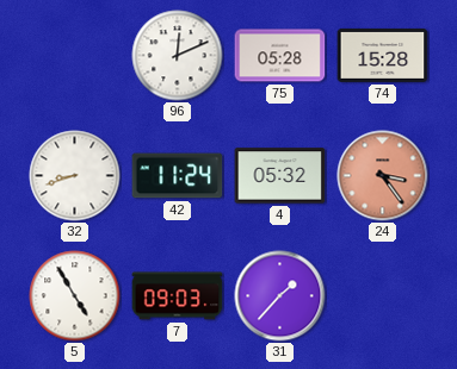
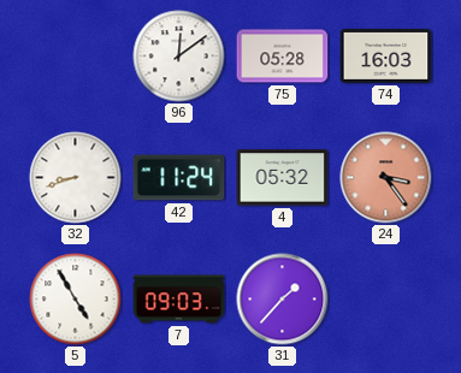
96: 12:11 -> 12:09
74: 15:28 -> 16:03
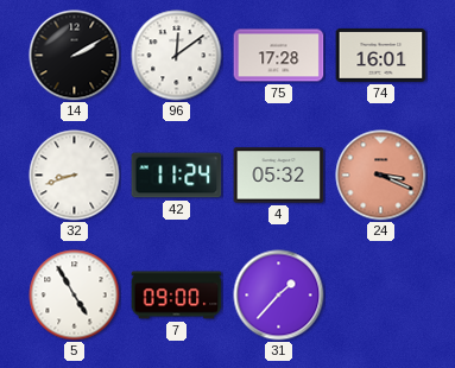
14: none -> 2:10
75: 05:28 -> 17:28
74: 16:03 -> 16:01
24: 3:24 -> 3:19
7: 09:03 -> 09:00
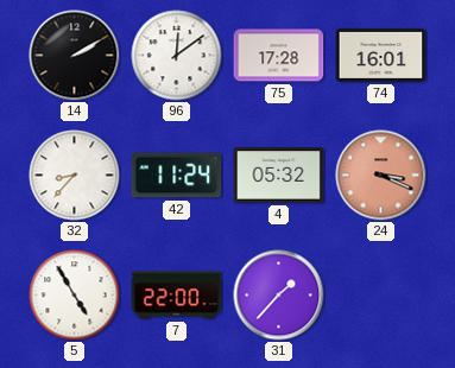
32: 8:42 -> 8:37
7: 09:00 -> 22:00
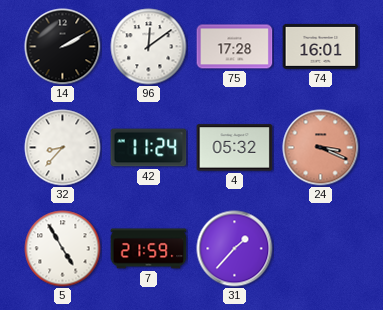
7: 22:00 -> 21:59
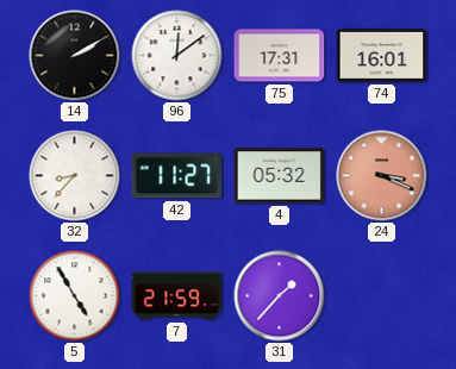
75: 17:28 -> 17:31
42: 11:24 -> 11:27
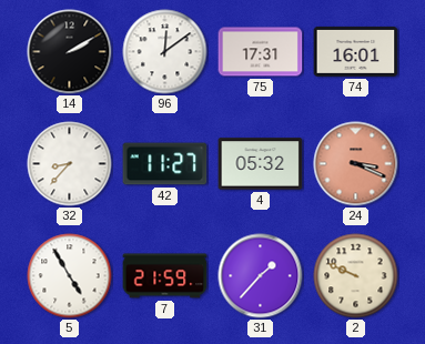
2: none -> 9:49
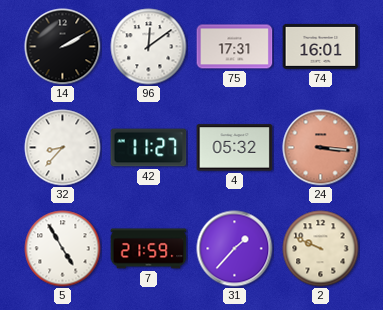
24: 3:19 -> 3:16
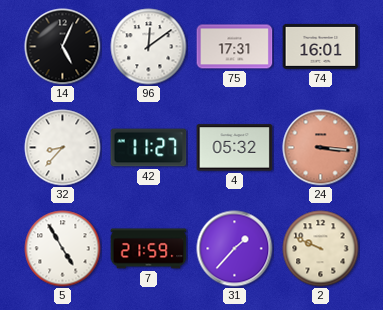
14: 2:10 -> 5:04
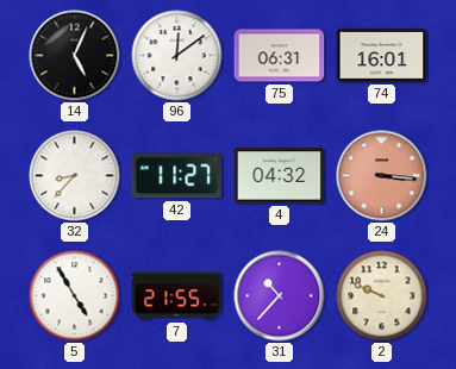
75: 17:31 -> 06:31
4: 05:32 -> 04:32
7: 21:59 -> 21:55
31: 1:37 -> 10:37
